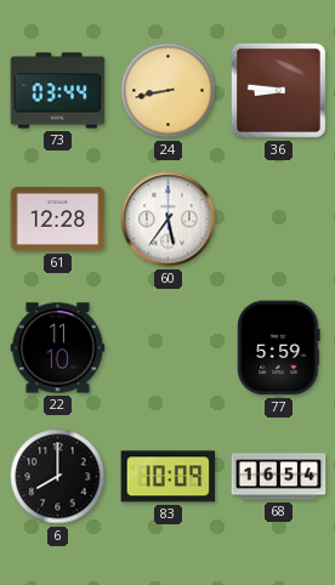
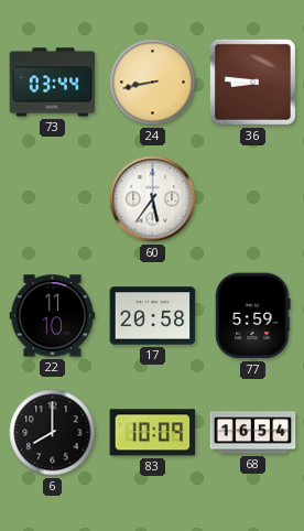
61: 12:28 -> none
17: none -> 20:58
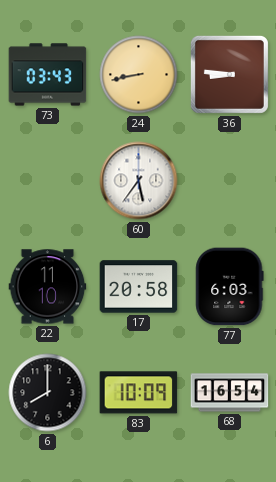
73: 03:44 -> 03:43
77: 5:59 -> 6:03
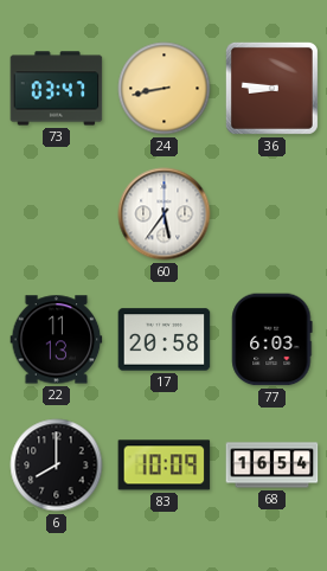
73: 03:43 -> 03:47
22: 11:10 -> 11:13
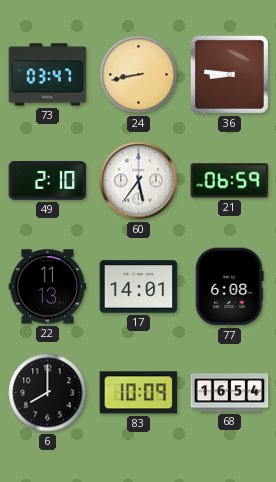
49: none -> 2:10
21: none -> 06:59
17: 20:58 -> 14:01
77: 6:03 -> 6:08
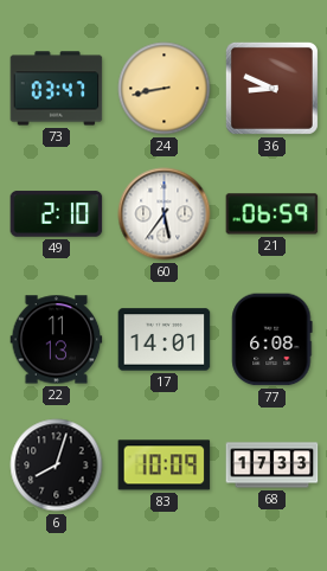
36: 8:46 -> 8:49
6: 8:00 -> 8:03
68: 16:54 -> 17:33
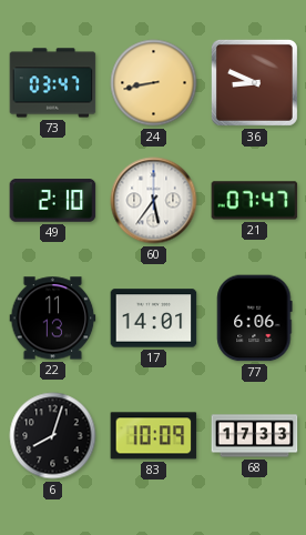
21: 06:59 -> 07:47
77: 6:08 -> 6:06
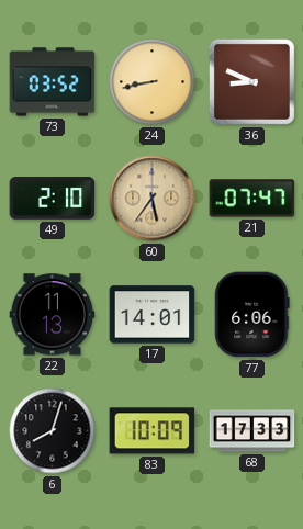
73: 03:47 -> 03:52
60 dial: white -> champagne
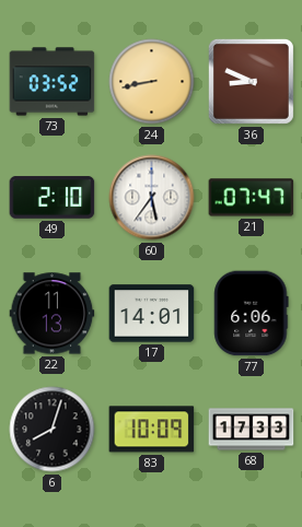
60 dial: champagne -> white
